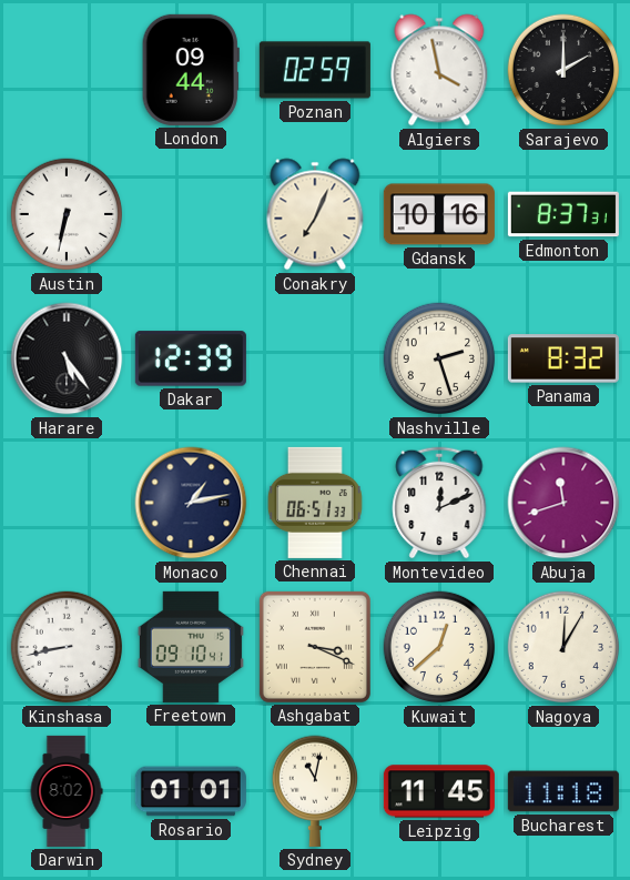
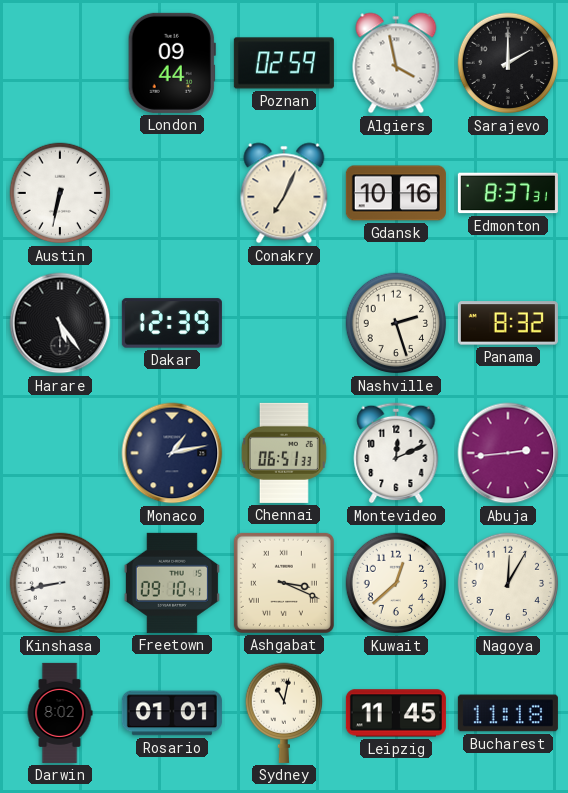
Abuja: 11:42 -> 2:44
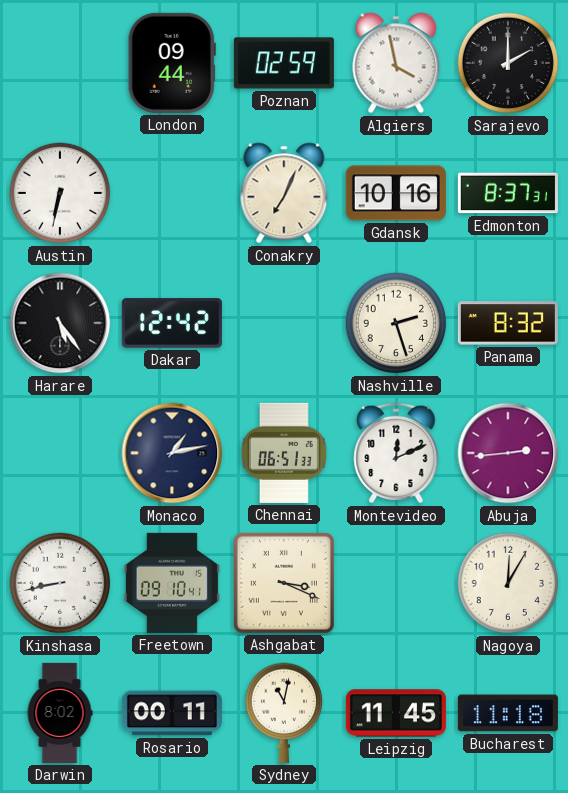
Dakar: 12:39 -> 12:42
Kuwait: 12:38 -> none
Rosario: 01:01 -> 00:11
